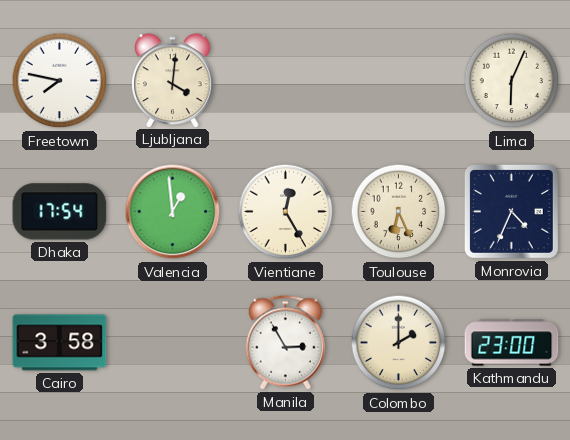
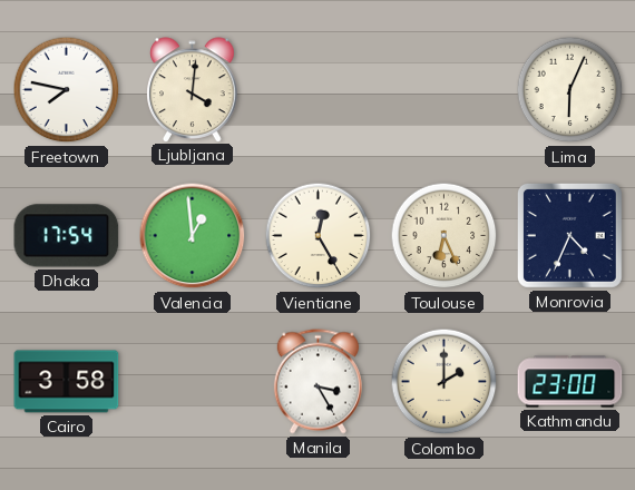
Manila: 2:55 -> 3:25
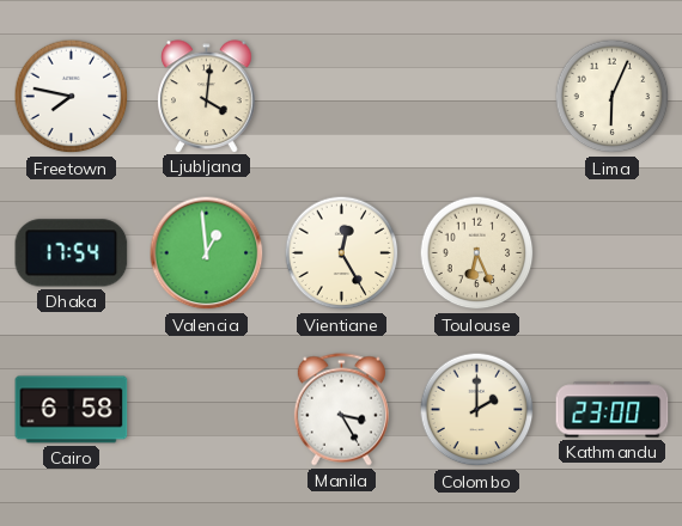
Monrovia: 4:34 -> none
Cairo: 3:58 -> 6:58
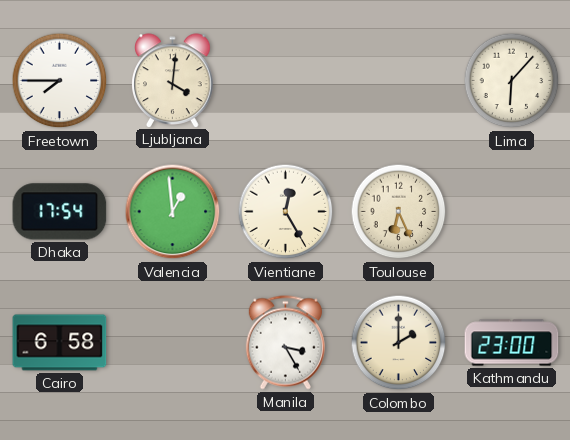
Freetown: 7:47 -> 7:45
Lima: 6:04 -> 6:07
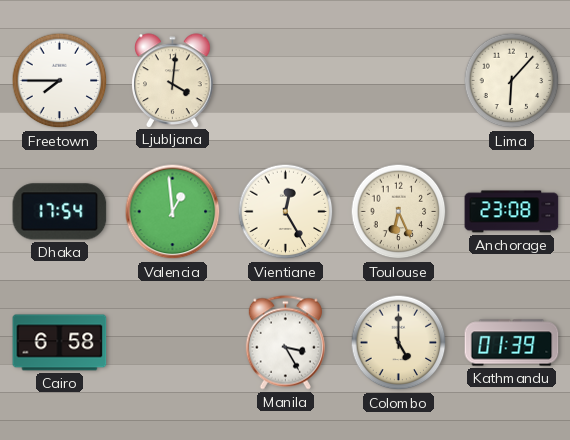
Anchorage: none -> 23:08
Colombo: 2:00 -> 5:00
Kathmandu: 23:00 -> 01:39
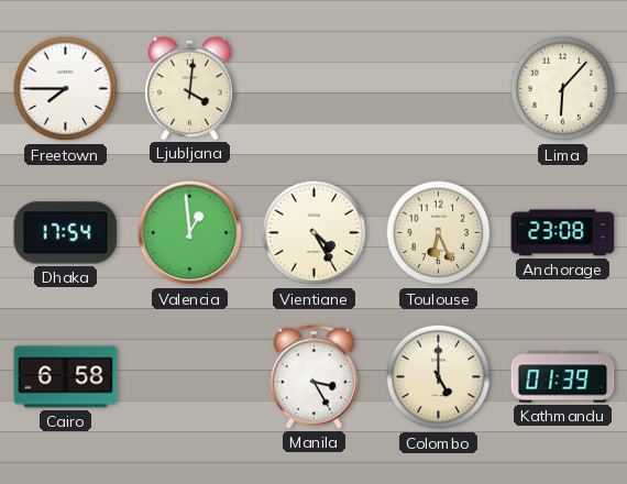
Vientiane: 12:25 -> 4:25
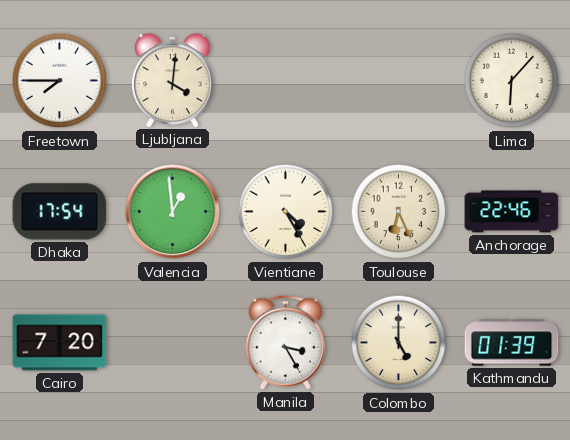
Anchorage: 23:08 -> 22:46
Cairo: 6:58 -> 7:20
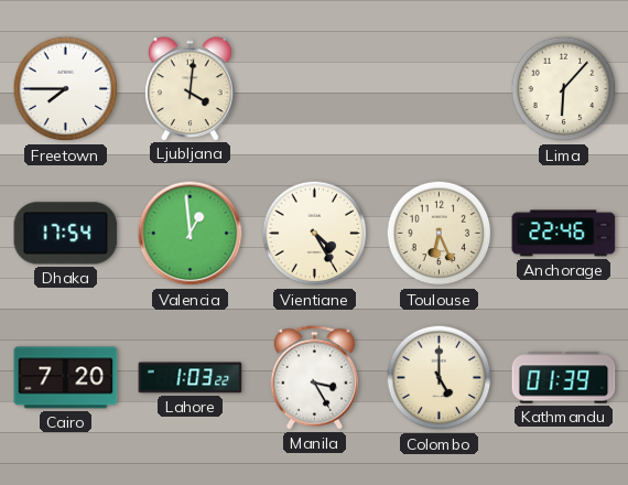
Lahore: none -> 1:03
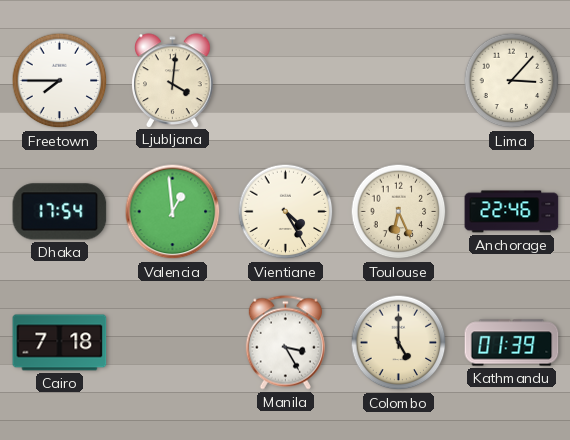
Lima: 6:07 -> 3:07
Cairo: 7:20 -> 7:18
Lahore: 1:03 -> none
